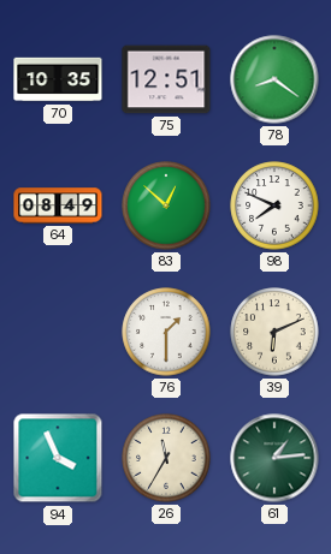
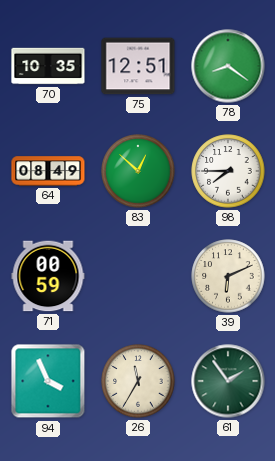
98: 7:49 -> 7:45
71: none -> 00:59
76: 1:30 -> none
61: 1:14 -> 1:54
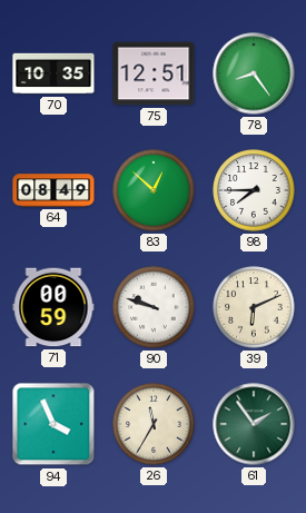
78: 8:21 -> 8:24
90: none -> 9:48
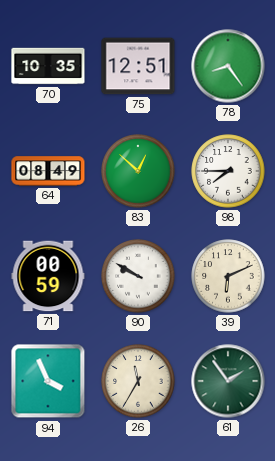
90: 9:48 -> 9:50
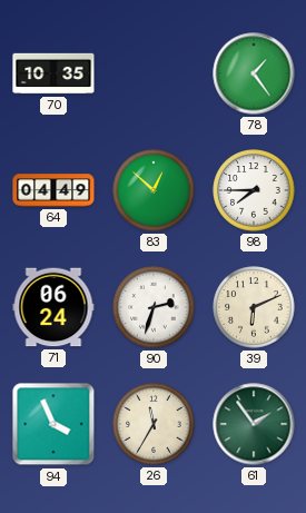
75: 12:51 -> none
78: 8:24 -> 1:24
64: 08:49 -> 04:49
71: 00:59 -> 06:24
90: 9:50 -> 2:33
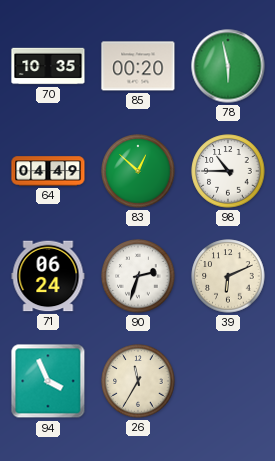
85: none -> 00:20
78: 1:24 -> 5:58
98: 7:45 -> 10:45
61: 1:54 -> none
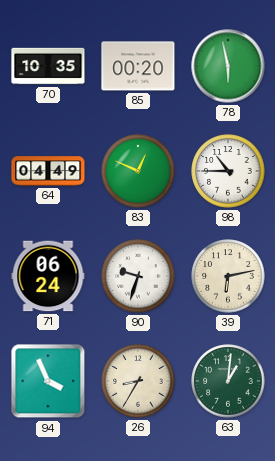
83: 12:52 -> 12:49
90: 2:33 -> 9:33
39: 6:11 -> 6:13
26: 11:35 -> 8:35
63: none -> 1:01
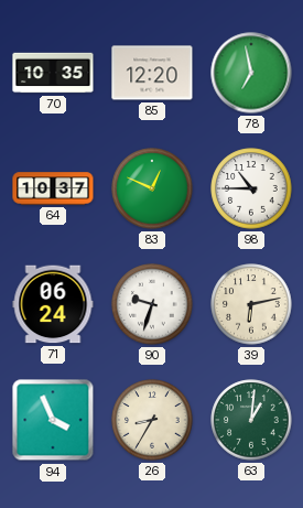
85: 00:20 -> 12:20
78: 5:58 -> 6:58
64: 04:49 -> 10:37
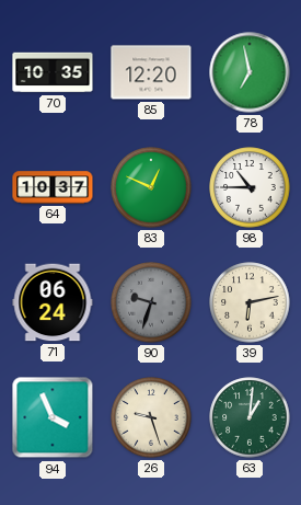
90 dial: white -> grey
26: 8:35 -> 9:27
